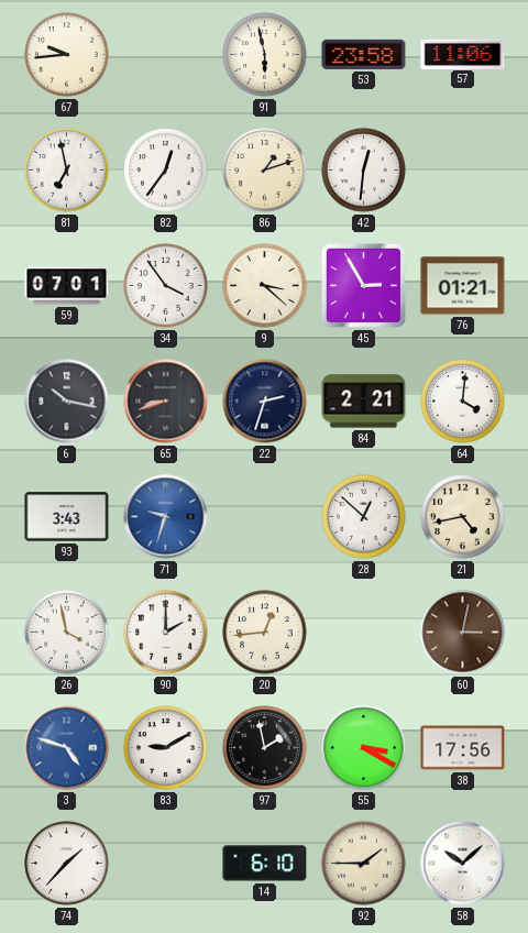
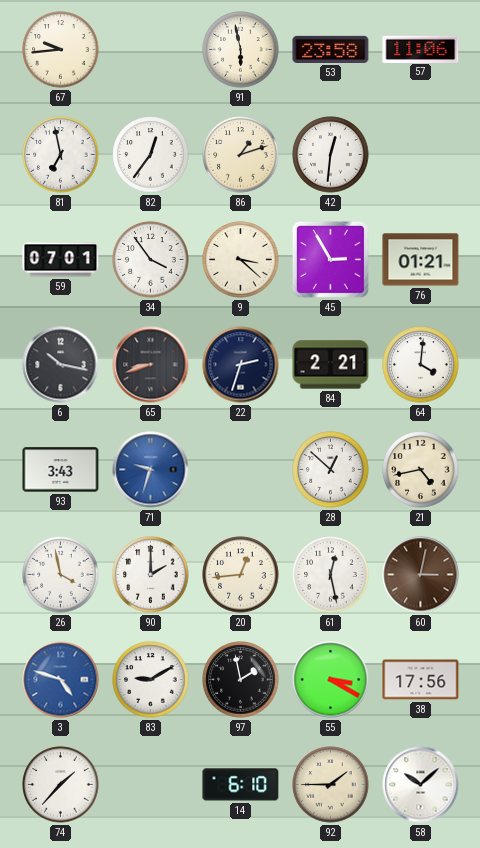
61: none -> 12:28
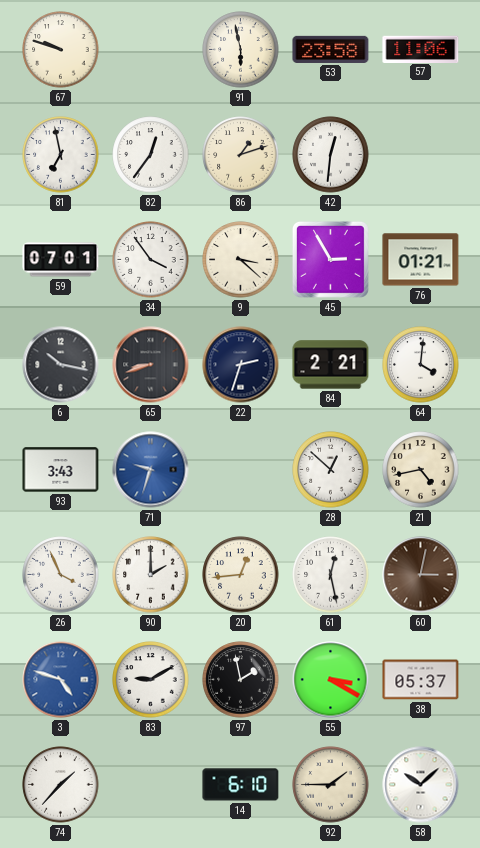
67: 9:44 -> 9:48
26: 3:58 -> 3:56
38: 17:56 -> 05:37
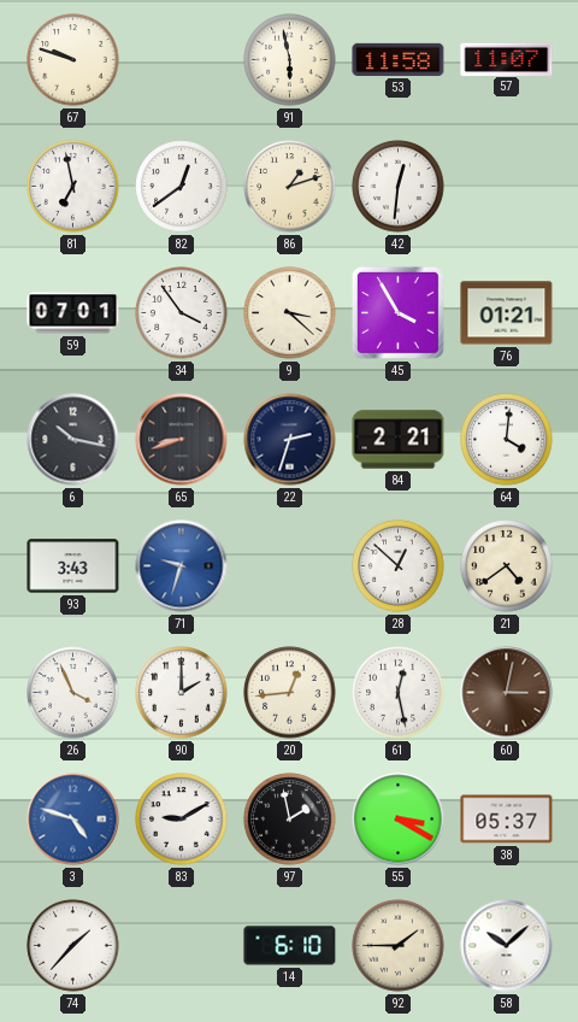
53: 23:58 -> 11:58
57: 11:06 -> 11:07
82: 12:36 -> 12:39
45: 2:55 -> 3:55
21: 4:43 -> 4:39
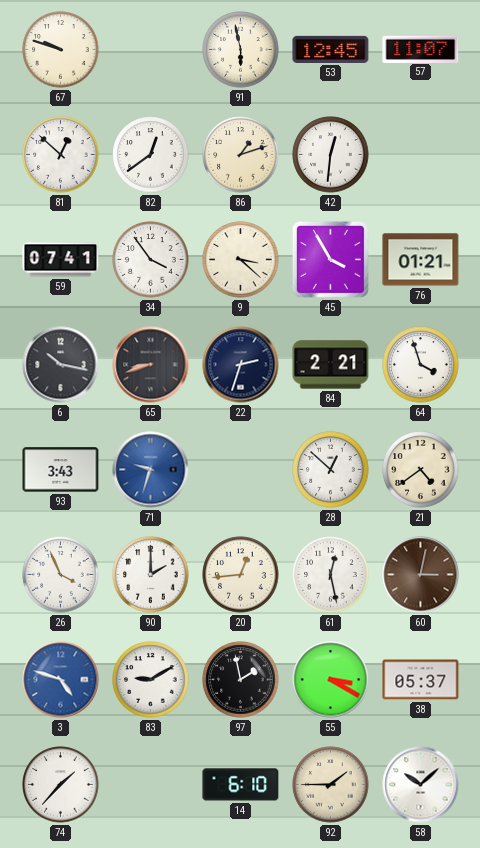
53: 11:58 -> 12:45
81: 6:58 -> 12:52
59: 07:01 -> 07:41
64: 4:01 -> 3:57
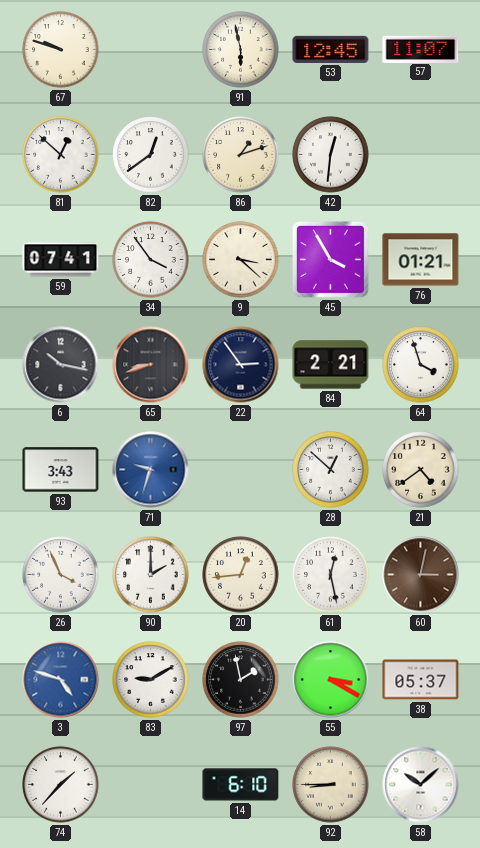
22: 2:33 -> 2:54
92: 1:45 -> 8:45
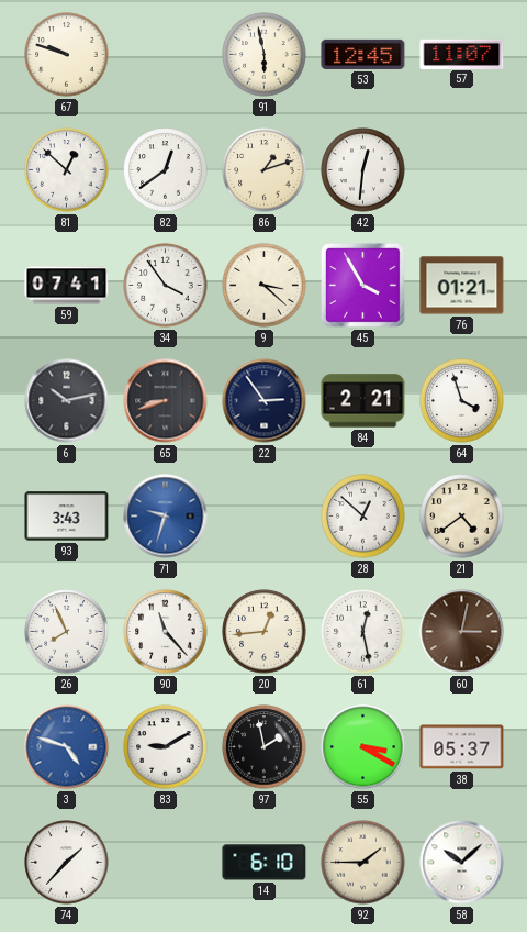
6: 10:17 -> 10:13
26: 3:56 -> 7:56
90: 2:00 -> 11:23
92: 8:45 -> 1:45
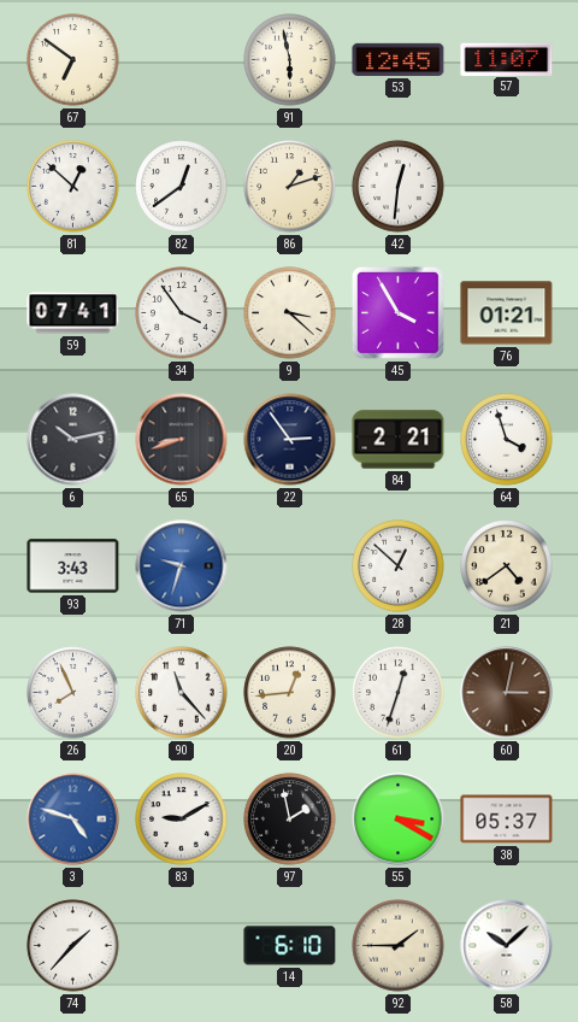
67: 9:48 -> 6:51
61: 12:28 -> 12:33
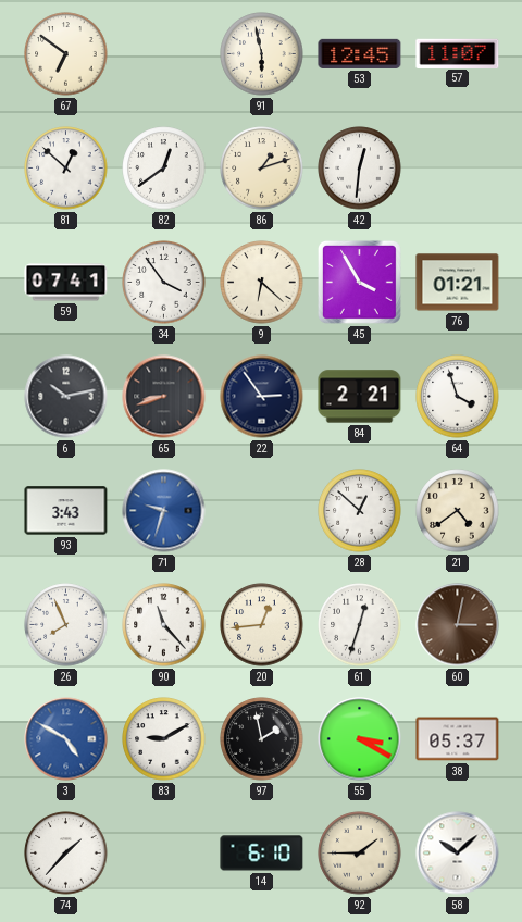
9: 3:22 -> 6:22
3: 4:48 -> 4:50
